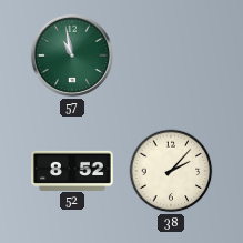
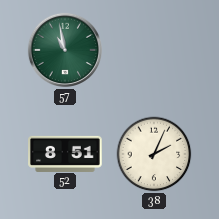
52: 8:52 -> 8:51
38: 2:07 -> 2:04
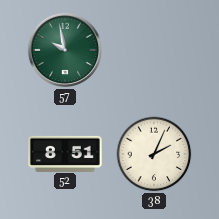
57: 10:58 -> 9:58
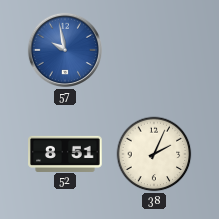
57 dial: green -> blue
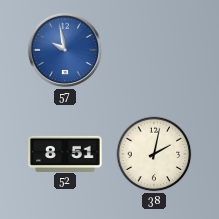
38: 2:04 -> 2:02
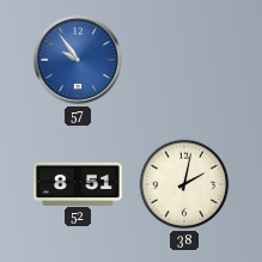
57: 9:58 -> 9:54
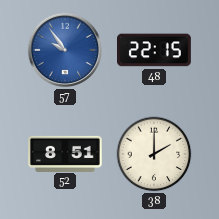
48: none -> 22:15
38: 2:02 -> 2:00
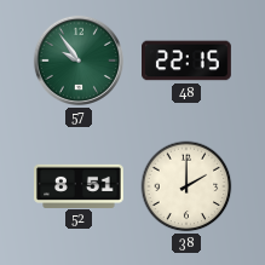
57 dial: blue -> green
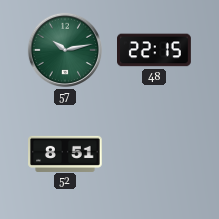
57: 9:54 -> 10:13
38: 2:00 -> none
